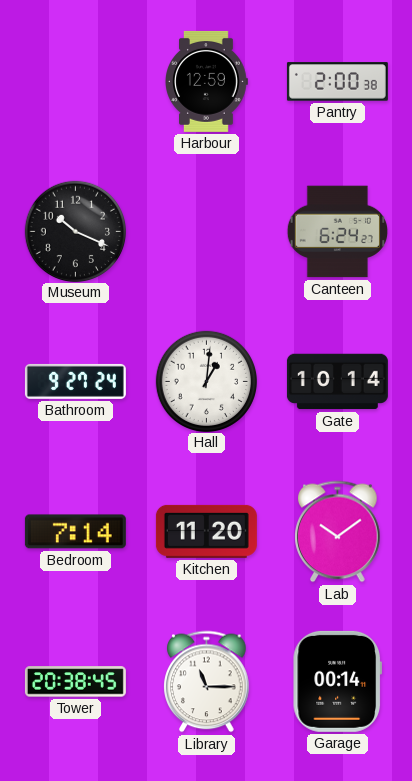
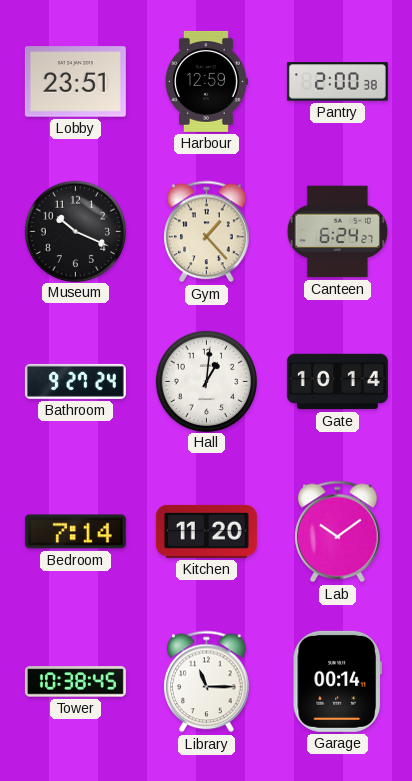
Lobby: none -> 23:51
Gym: none -> 1:23
Tower: 20:38 -> 10:38
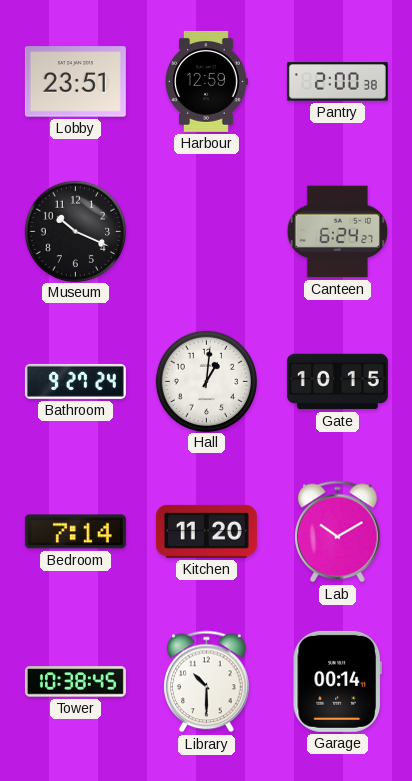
Gym: 1:23 -> none
Gate: 10:14 -> 10:15
Lab: 10:09 -> 10:10
Library: 11:15 -> 10:30
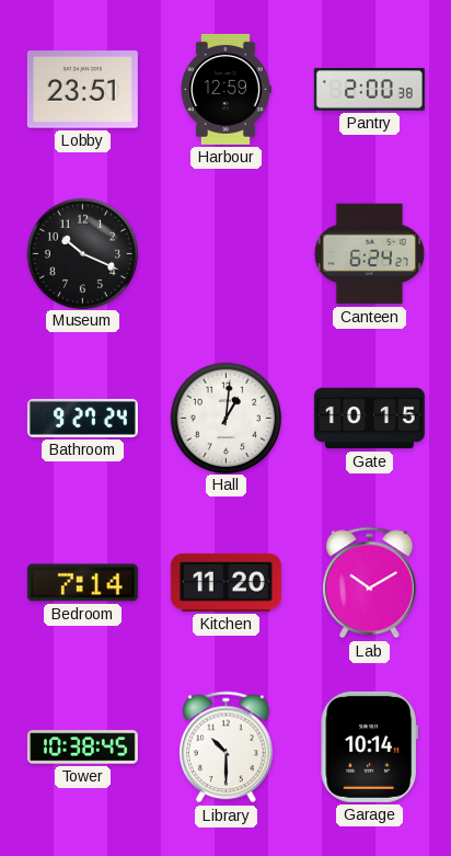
Garage: 00:14 -> 10:14
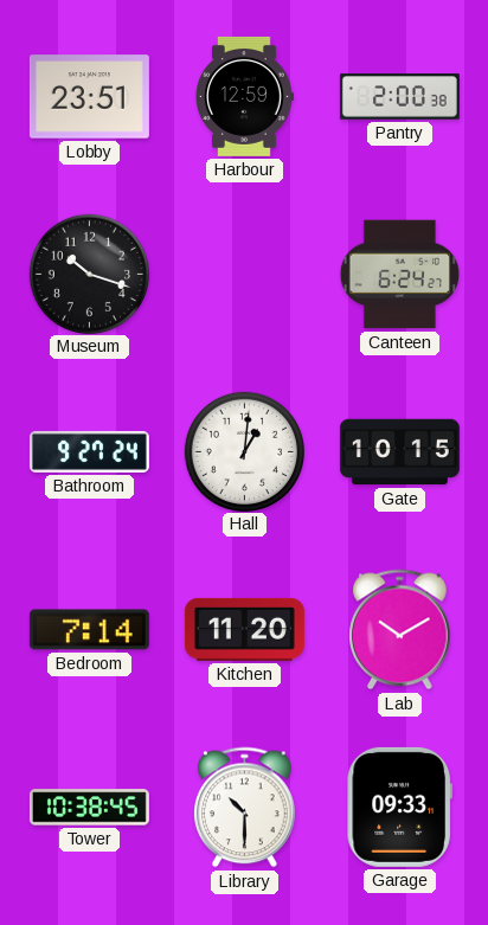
Museum: 10:19 -> 10:18
Garage: 10:14 -> 09:33
